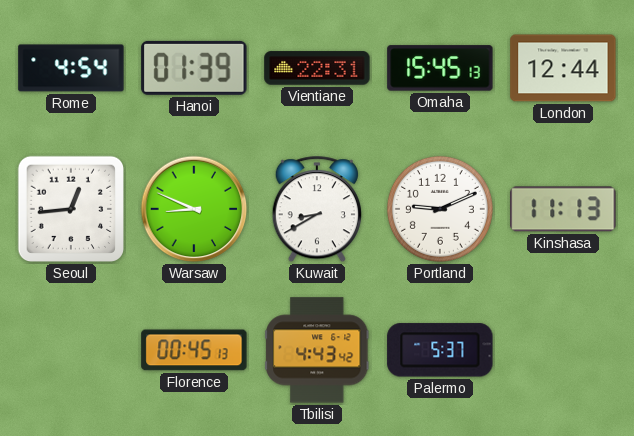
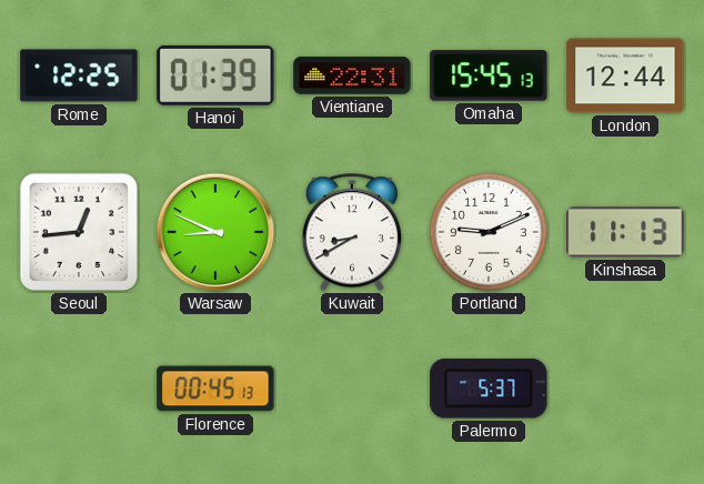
Rome: 4:54 -> 12:25
Tbilisi: 4:43 -> none
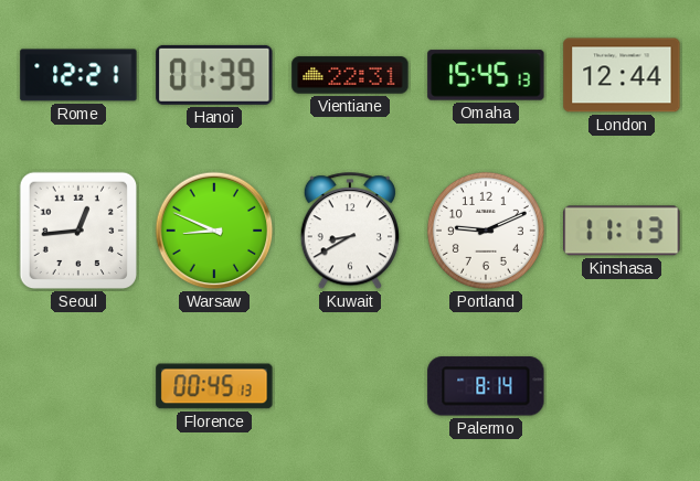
Rome: 12:25 -> 12:21
Palermo: 5:37 -> 8:14
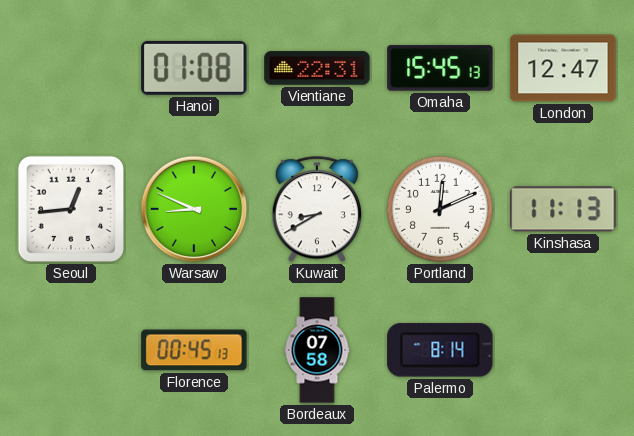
Rome: 12:21 -> none
Hanoi: 01:39 -> 01:08
London: 12:44 -> 12:47
Portland: 9:11 -> 12:11
Bordeaux: none -> 07:58
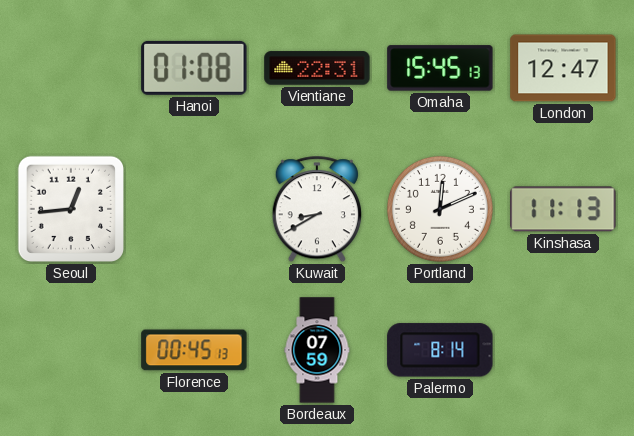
Warsaw: 8:49 -> none
Bordeaux: 07:58 -> 07:59
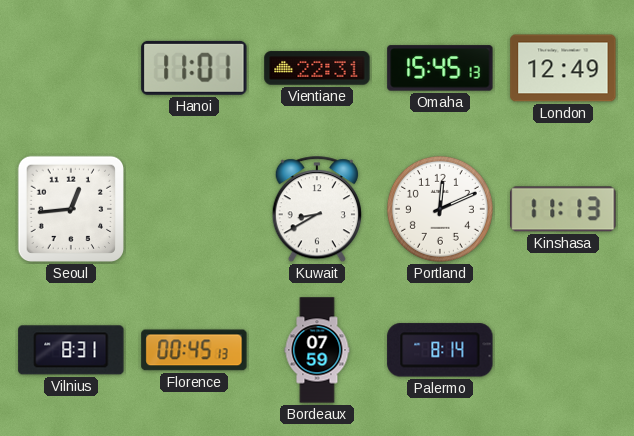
Hanoi: 01:08 -> 11:01
London: 12:47 -> 12:49
Vilnius: none -> 8:31
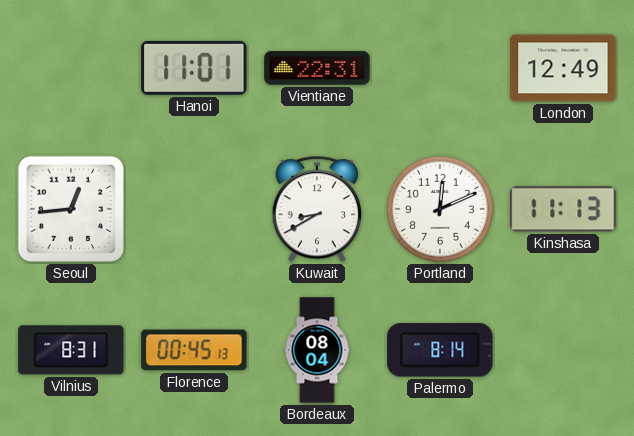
Omaha: 15:45 -> none
Bordeaux: 07:59 -> 08:04
